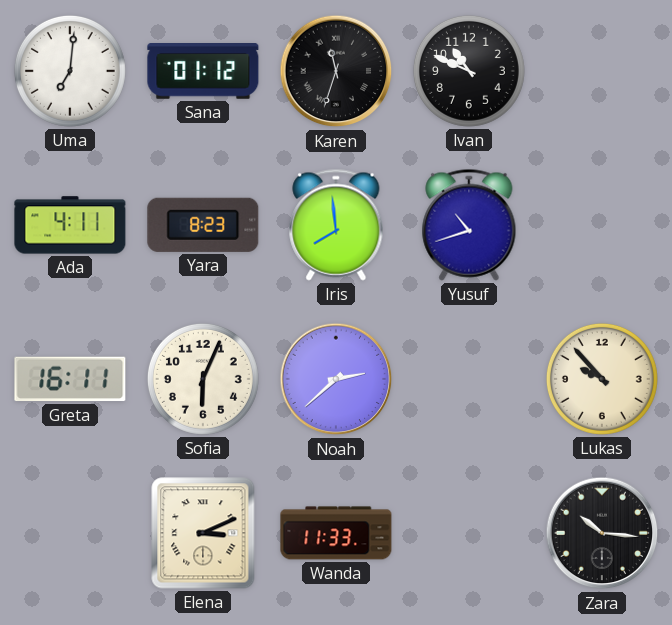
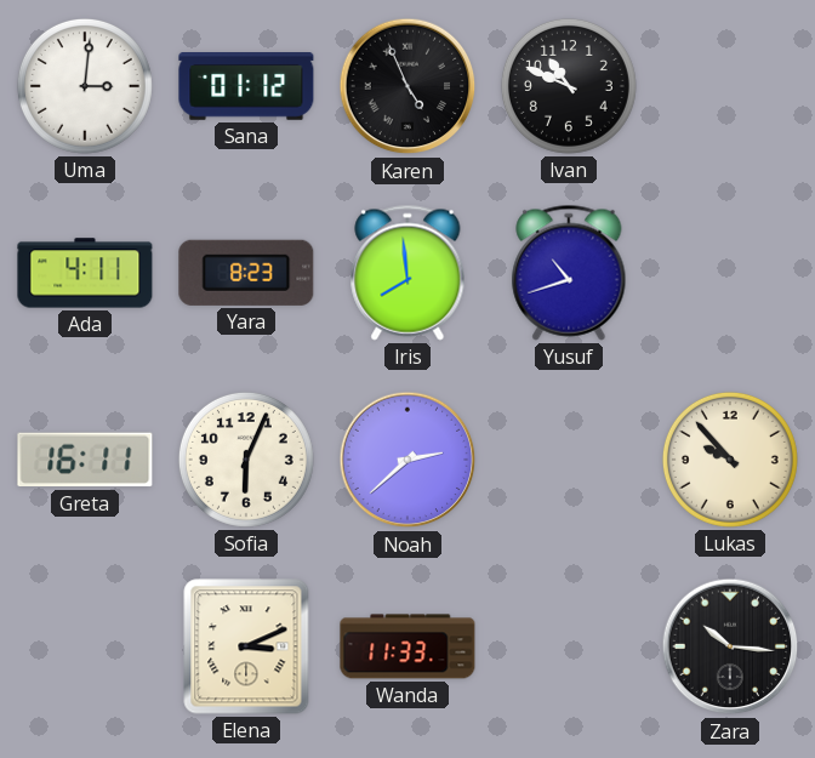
Uma: 7:01 -> 3:01
Karen: 11:33 -> 4:56
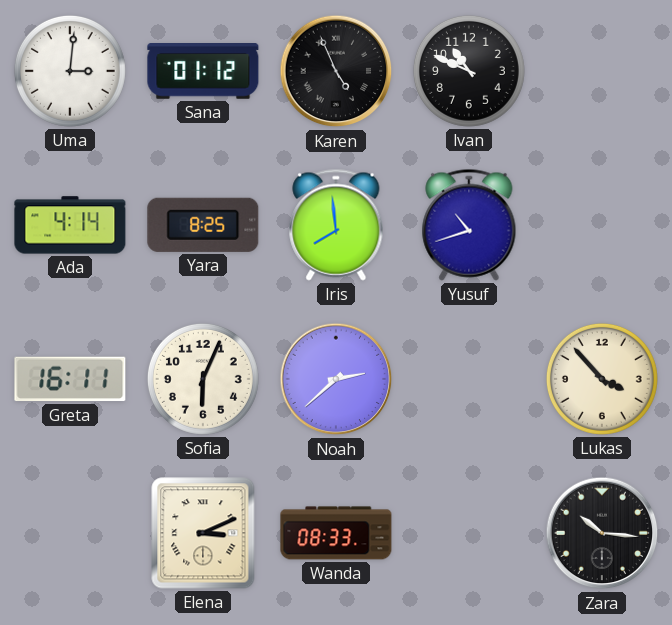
Ada: 4:11 -> 4:14
Yara: 8:23 -> 8:25
Lukas: 9:53 -> 3:53
Wanda: 11:33 -> 08:33
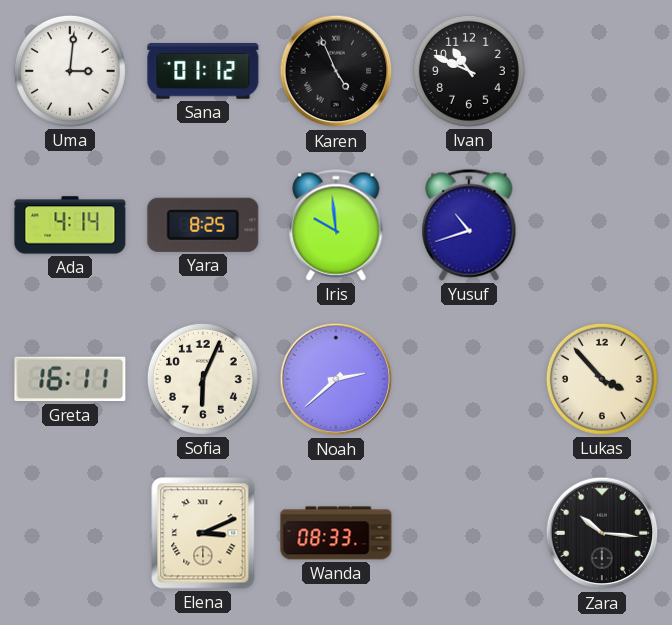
Iris: 7:59 -> 9:59
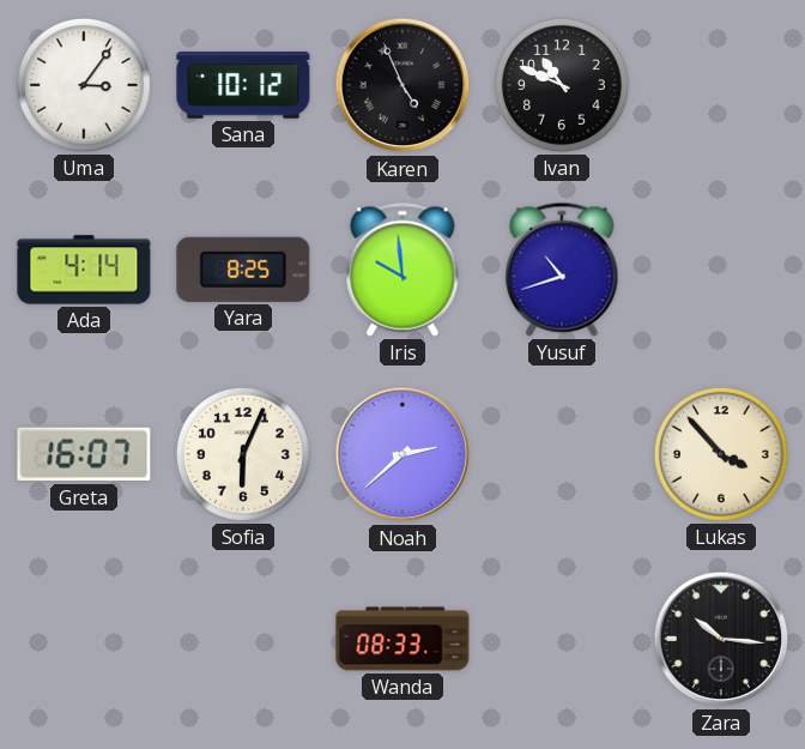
Uma: 3:01 -> 3:06
Sana: 01:12 -> 10:12
Greta: 16:11 -> 16:07
Elena: 3:11 -> none
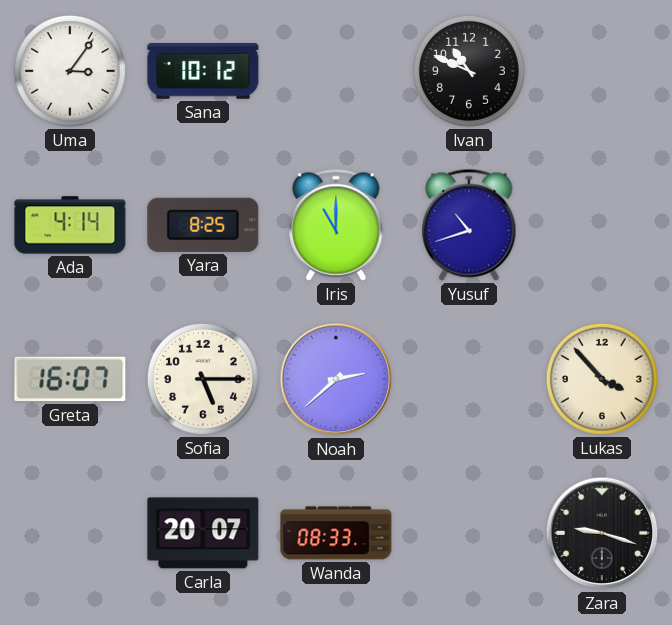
Karen: 4:56 -> none
Iris: 9:59 -> 11:00
Sofia: 6:04 -> 5:15
Carla: none -> 20:07
Zara: 10:16 -> 9:18
